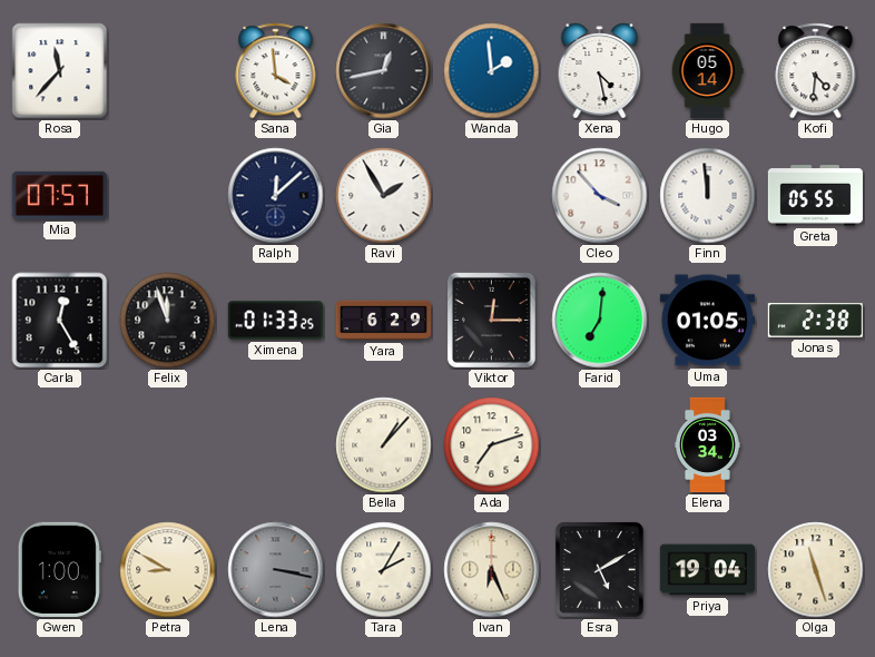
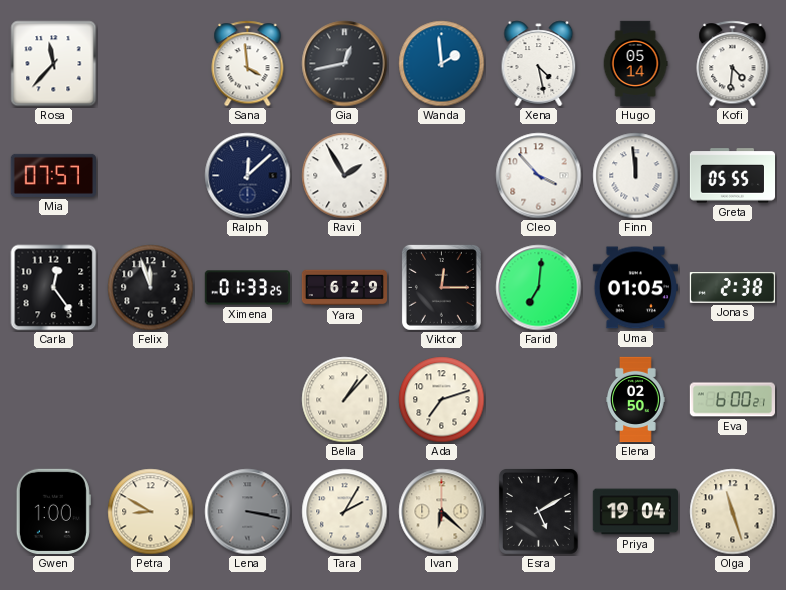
Carla: 12:25 -> 12:24
Elena: 03:34 -> 02:50
Eva: none -> 6:00
Ivan: 6:26 -> 6:22
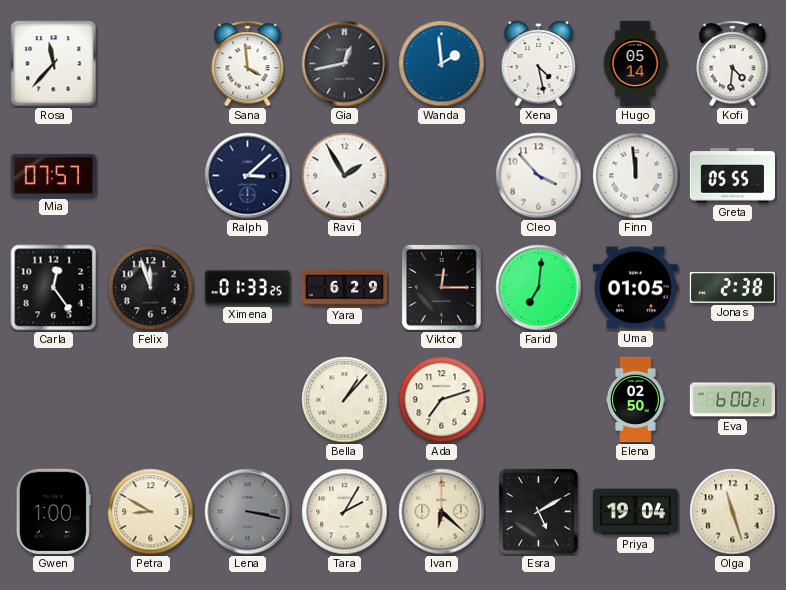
Ralph: 12:08 -> 3:08
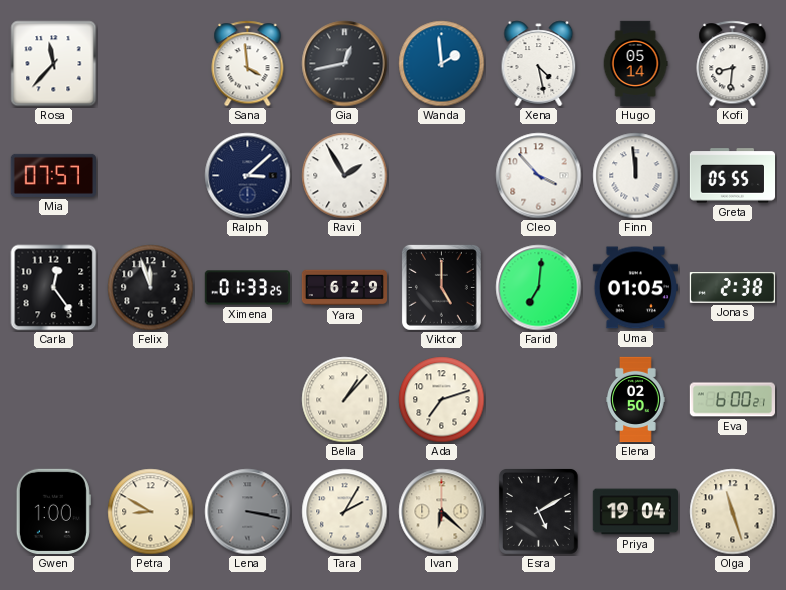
Kofi: 4:31 -> 8:31
Viktor: 12:15 -> 5:00
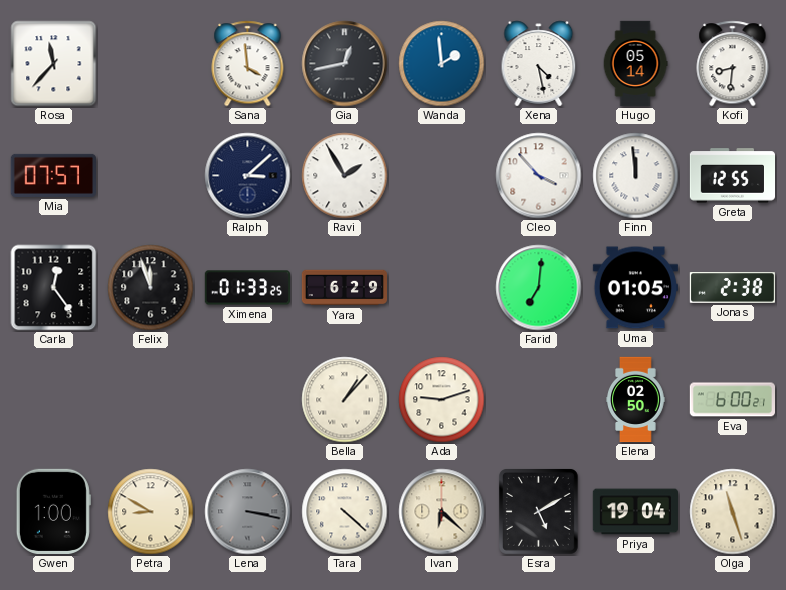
Greta: 05:55 -> 12:55
Viktor: 5:00 -> none
Ada: 7:12 -> 9:12
Tara: 2:05 -> 4:22
